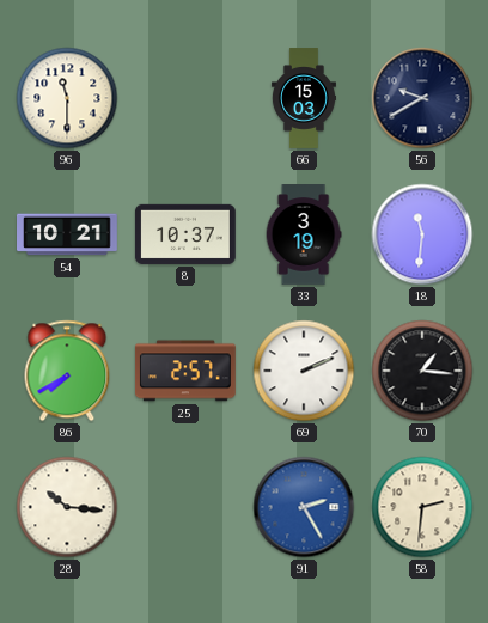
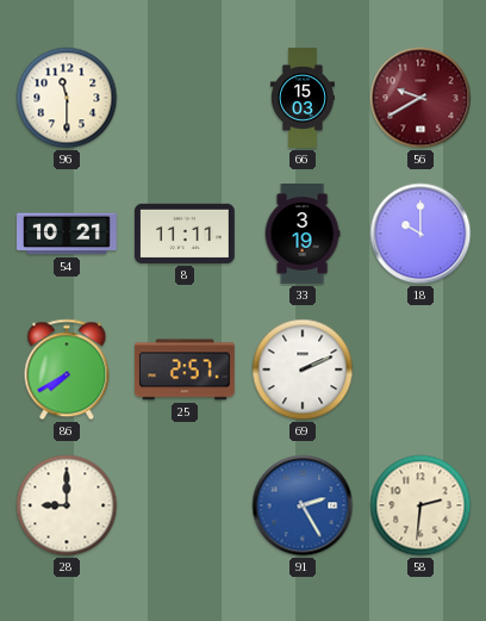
56 dial: navy -> burgundy
8: 10:37 -> 11:11
18: 11:31 -> 10:00
70: 1:16 -> none
28: 10:16 -> 9:00
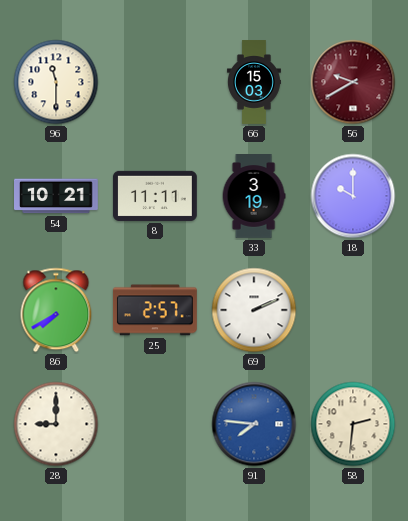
91: 2:25 -> 7:46
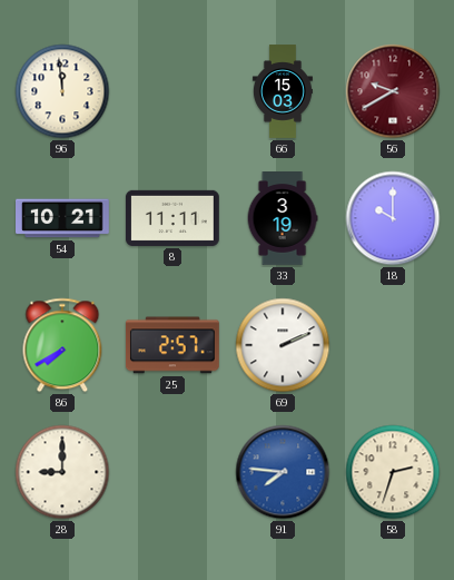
96: 11:30 -> 11:59
58: 2:31 -> 2:33
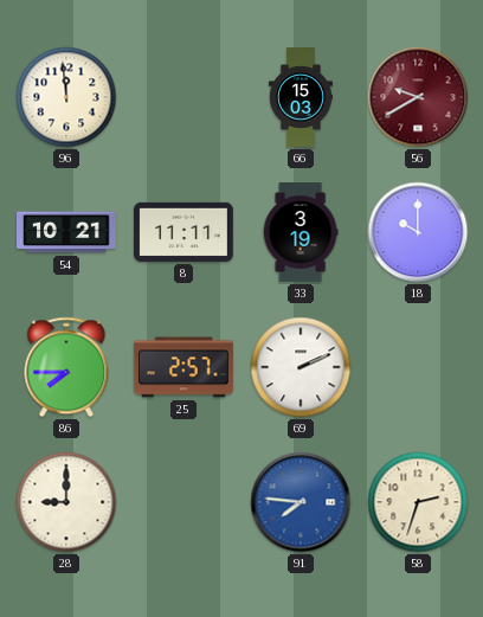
86: 7:40 -> 7:45
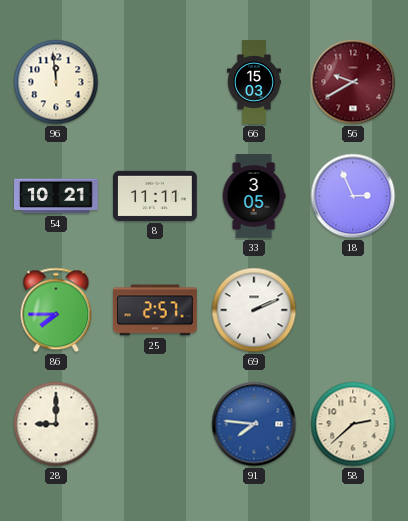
33: 3:19 -> 3:05
18: 10:00 -> 2:56
58: 2:33 -> 2:38
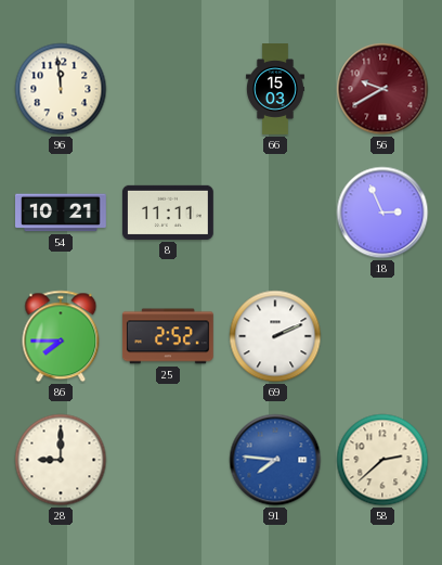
33: 3:05 -> none
25: 2:57 -> 2:52
